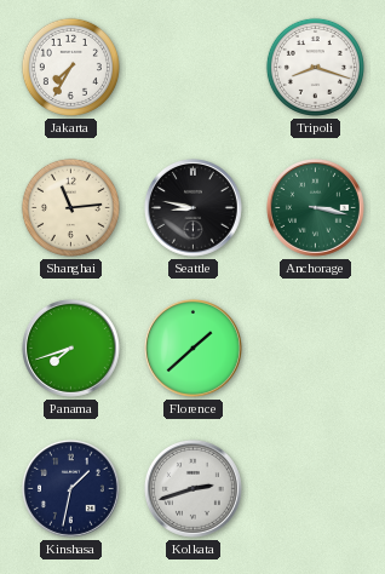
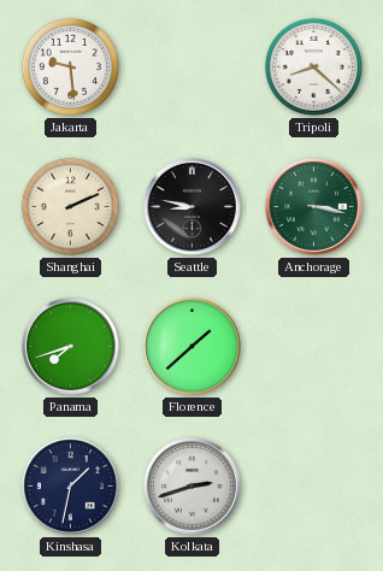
Jakarta: 7:35 -> 9:29
Tripoli: 8:18 -> 8:22
Shanghai: 11:14 -> 2:11
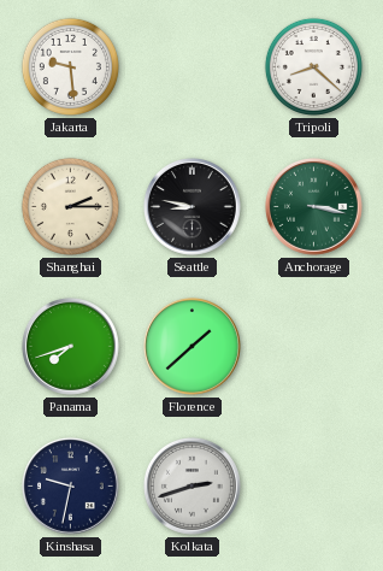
Shanghai: 2:11 -> 2:15
Kinshasa: 1:32 -> 9:32
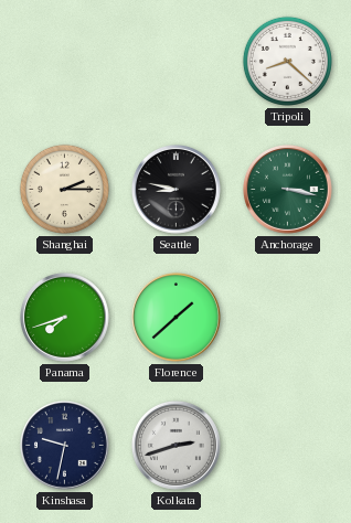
Jakarta: 9:29 -> none
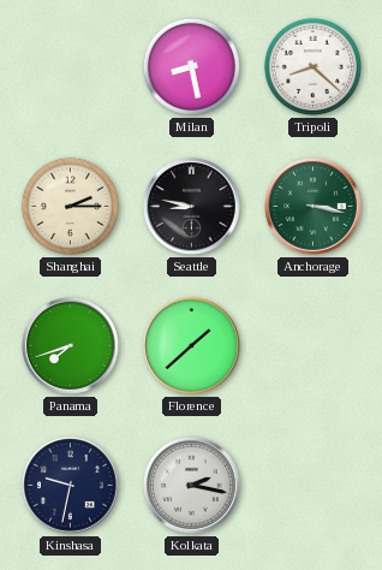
Milan: none -> 8:28
Kolkata: 2:42 -> 2:17
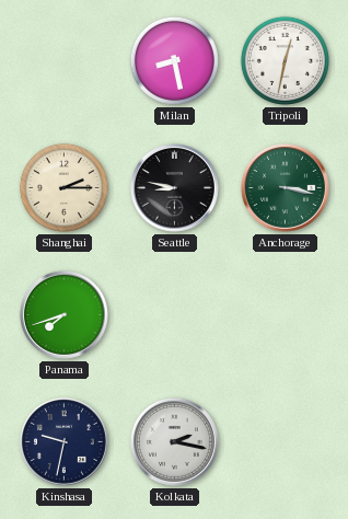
Tripoli: 8:22 -> 12:32
Florence: 1:38 -> none
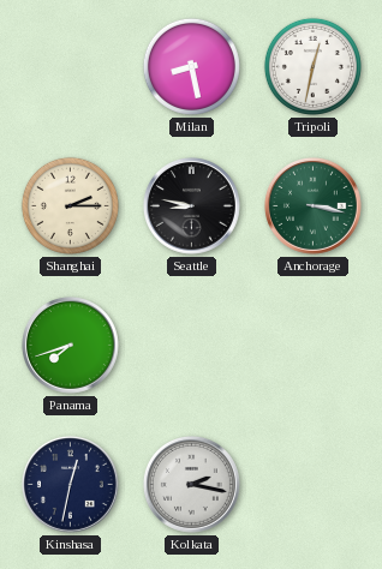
Kinshasa: 9:32 -> 12:32
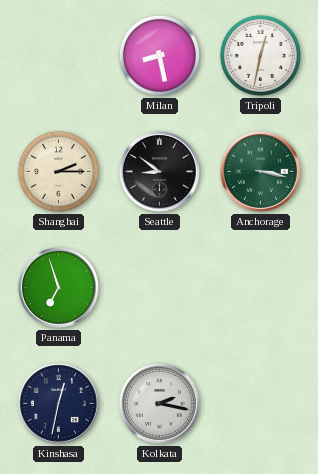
Seattle: 8:47 -> 8:51
Panama: 7:42 -> 6:57
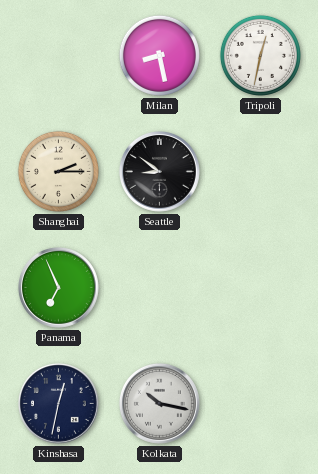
Anchorage: 3:17 -> none
Panama: 6:57 -> 6:56
Kolkata: 2:17 -> 10:17
